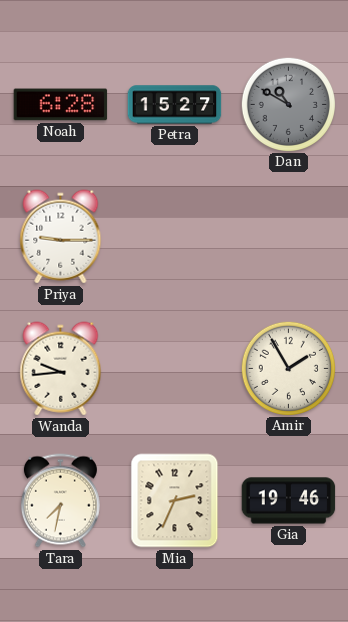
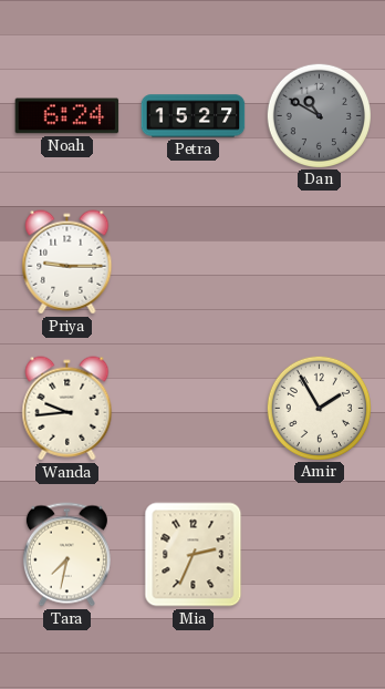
Noah: 6:28 -> 6:24
Gia: 19:46 -> none
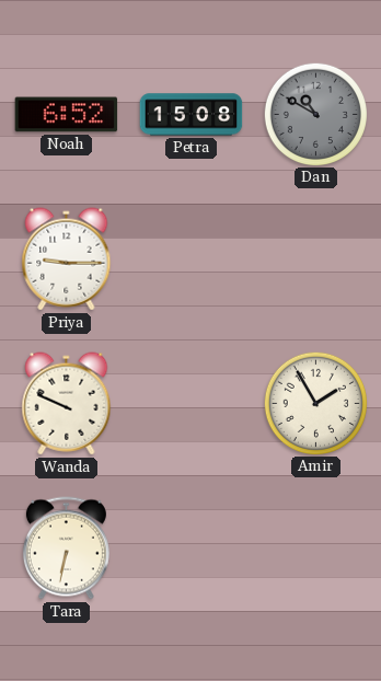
Noah: 6:24 -> 6:52
Petra: 15:27 -> 15:08
Wanda: 9:44 -> 9:49
Tara: 7:32 -> 6:32
Mia: 2:34 -> none
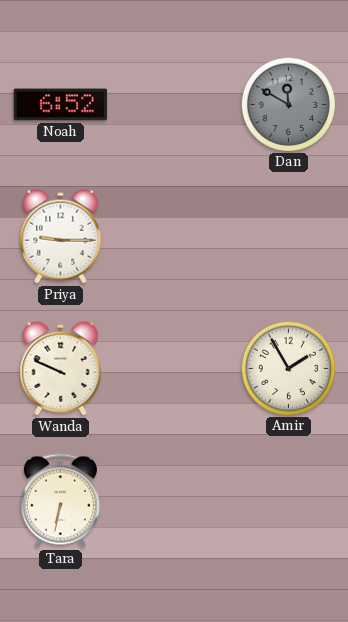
Petra: 15:08 -> none
Dan: 10:50 -> 11:50
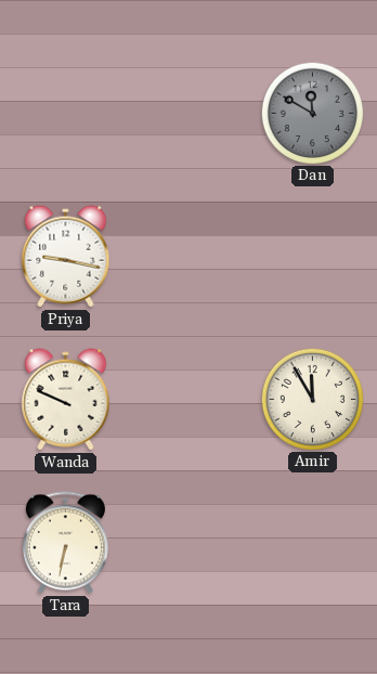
Noah: 6:52 -> none
Priya: 9:15 -> 9:17
Amir: 1:55 -> 11:55
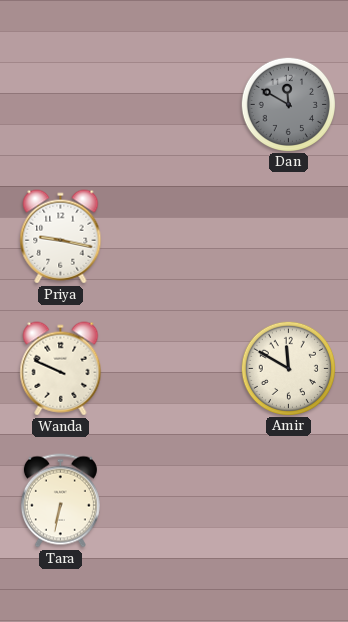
Amir: 11:55 -> 11:50
